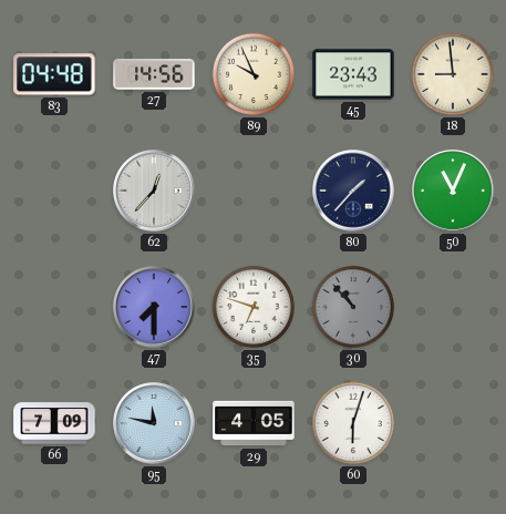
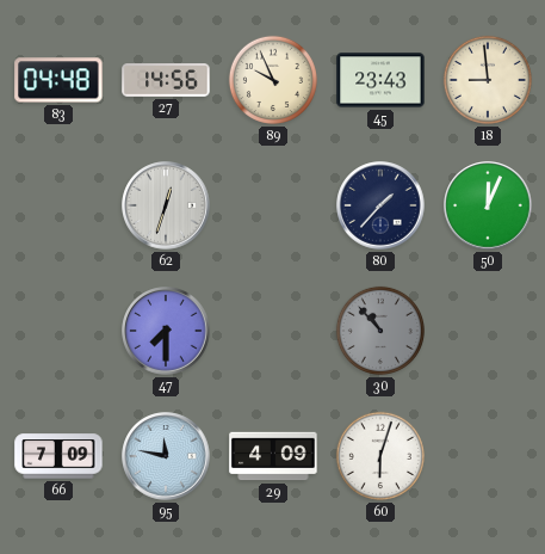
62: 12:37 -> 12:33
50: 11:04 -> 12:04
35: 6:48 -> none
29: 4:05 -> 4:09
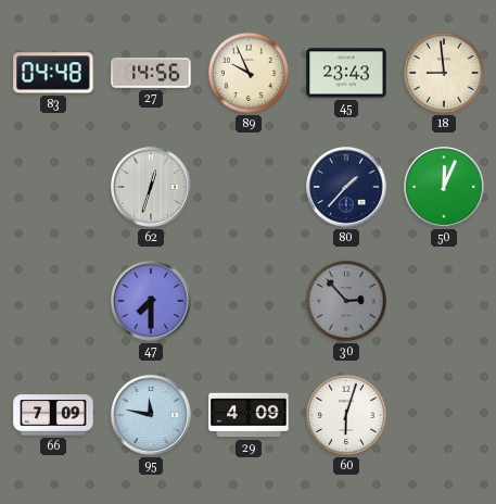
30: 10:53 -> 2:53
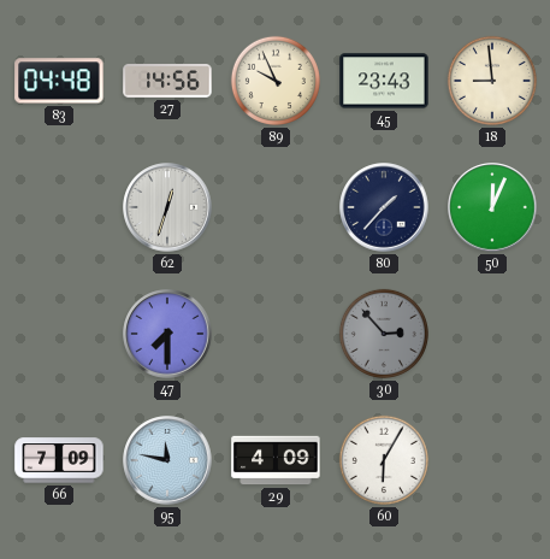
60: 6:03 -> 6:05
